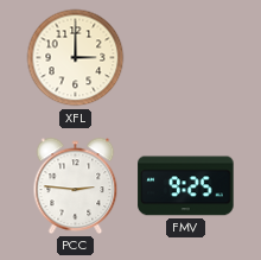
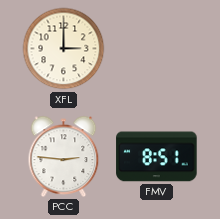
FMV: 9:25 -> 8:51
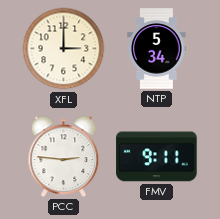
NTP: none -> 5:34
FMV: 8:51 -> 9:11
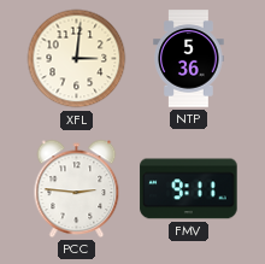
XFL: 3:00 -> 3:01
NTP: 5:34 -> 5:36
